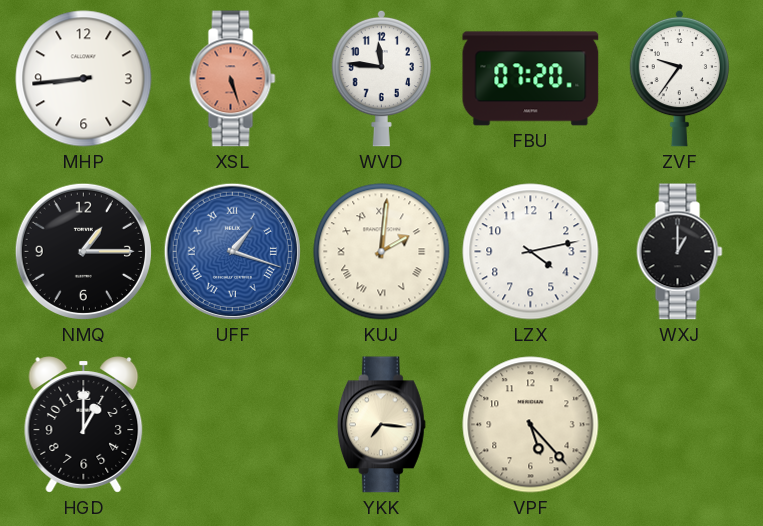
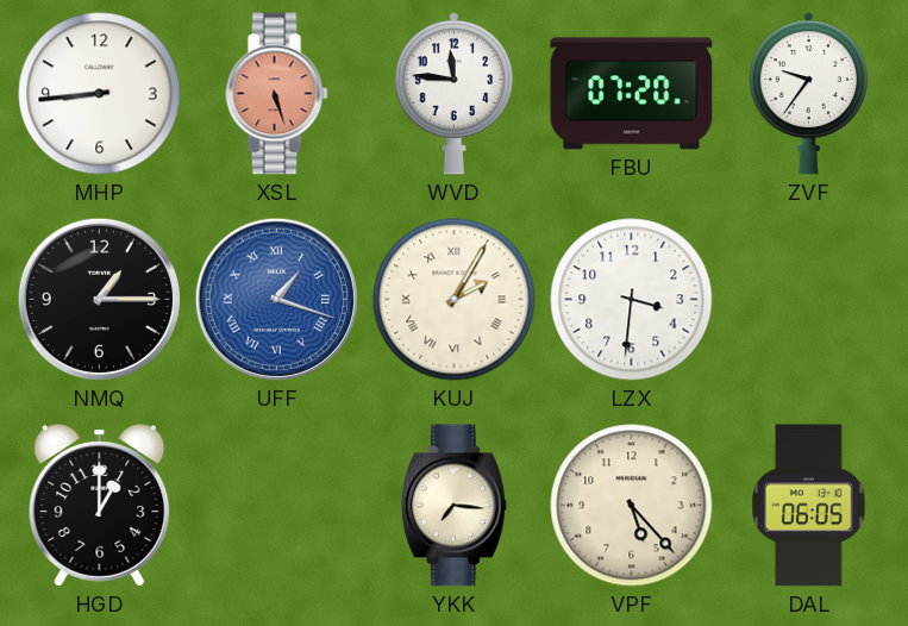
KUJ: 2:01 -> 2:05
LZX: 4:13 -> 3:31
WXJ: 1:00 -> none
DAL: none -> 06:05
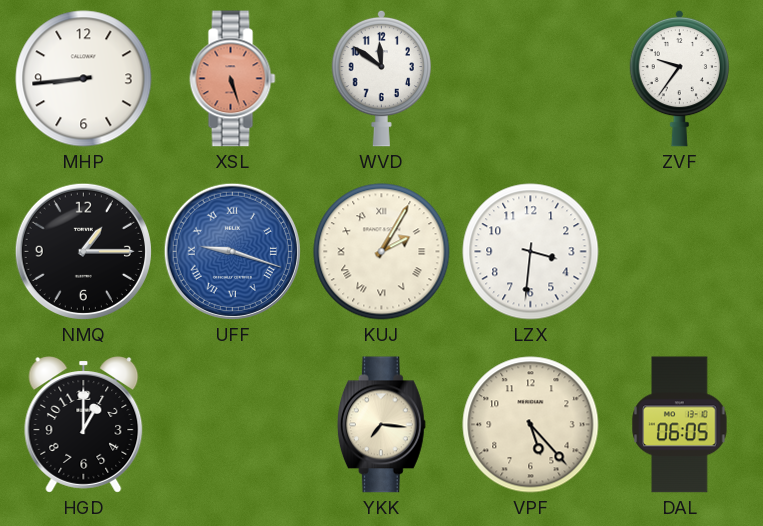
WVD: 11:46 -> 11:51
FBU: 07:20 -> none
UFF: 1:18 -> 9:18
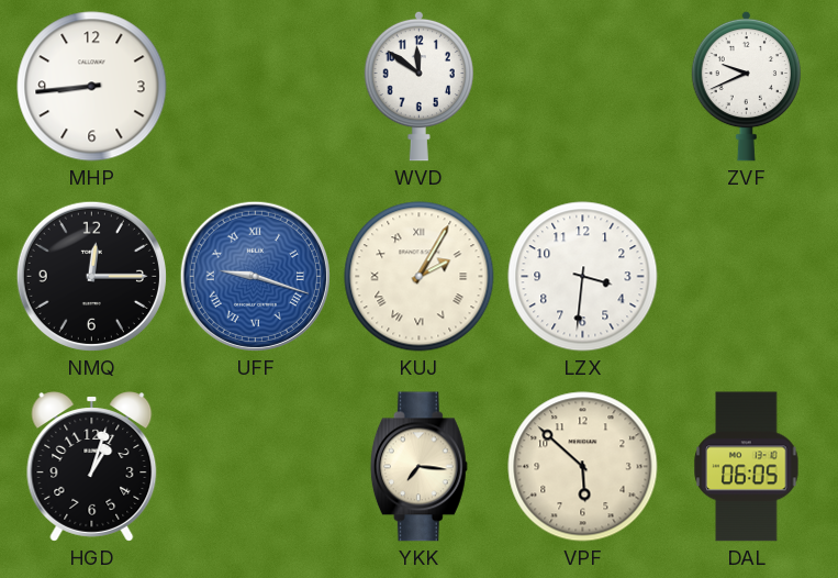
XSL: 5:27 -> none
ZVF: 9:36 -> 9:41
NMQ: 1:15 -> 12:15
HGD: 1:00 -> 1:03
VPF: 5:23 -> 5:52
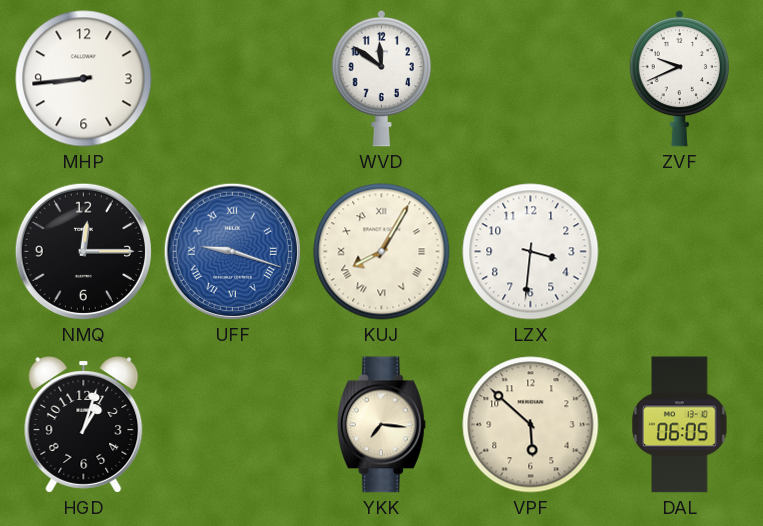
KUJ: 2:05 -> 8:05
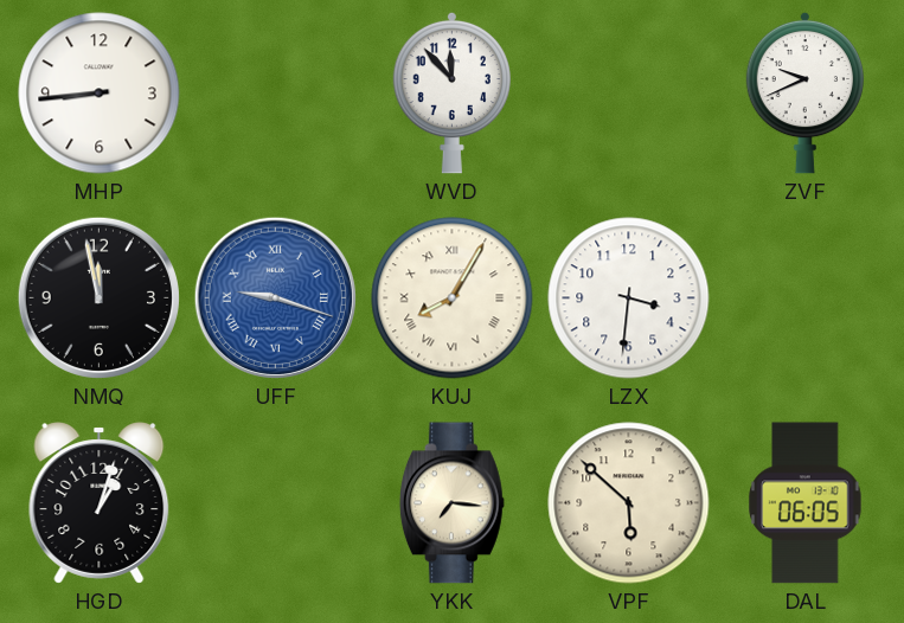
WVD: 11:51 -> 11:53
NMQ: 12:15 -> 11:58
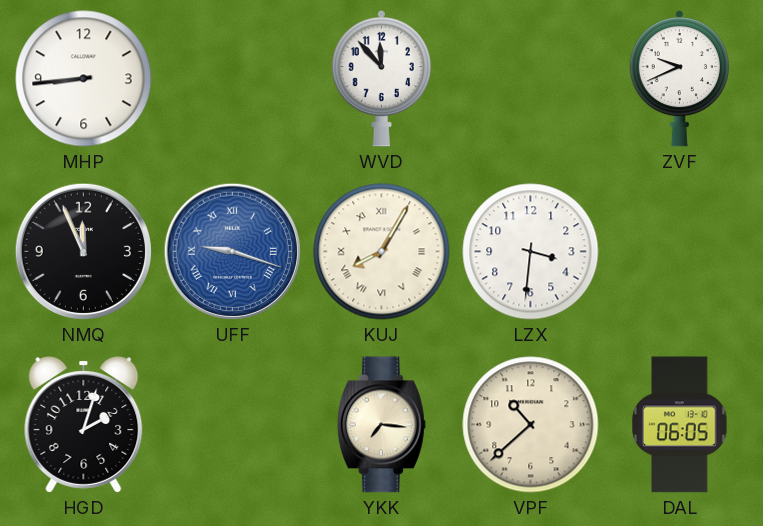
NMQ: 11:58 -> 11:56
HGD: 1:03 -> 2:03
VPF: 5:52 -> 10:38
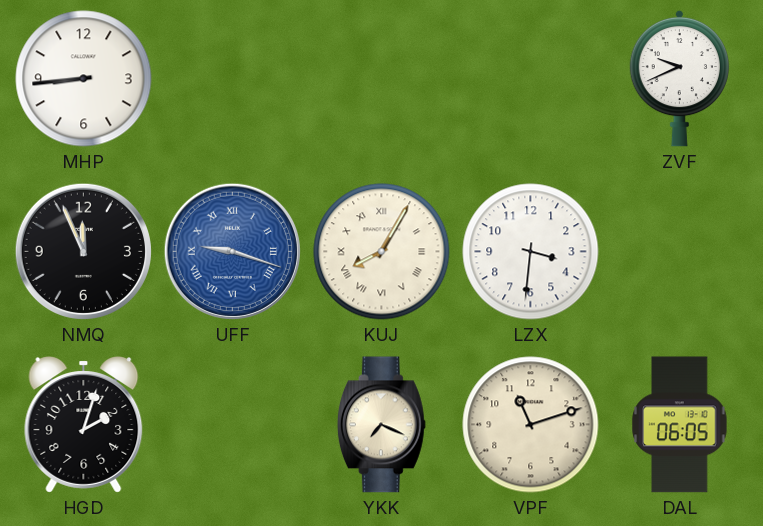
WVD: 11:53 -> none
YKK: 7:16 -> 7:19
VPF: 10:38 -> 11:12
